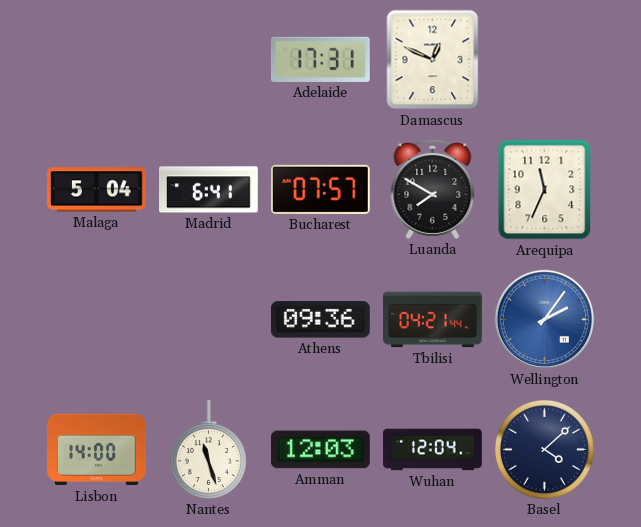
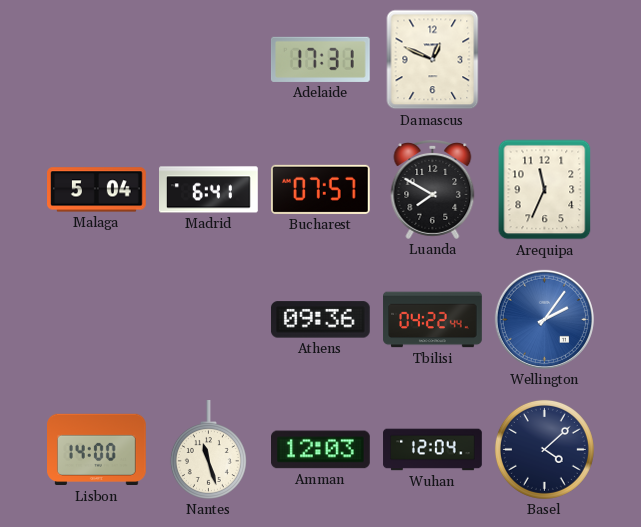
Tbilisi: 04:21 -> 04:22
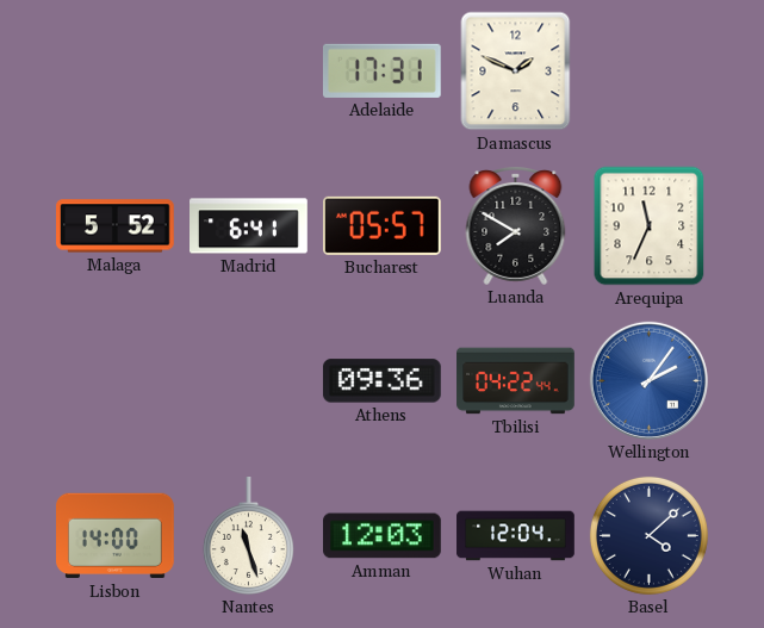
Damascus: 12:49 -> 1:49
Malaga: 5:04 -> 5:52
Bucharest: 07:57 -> 05:57
